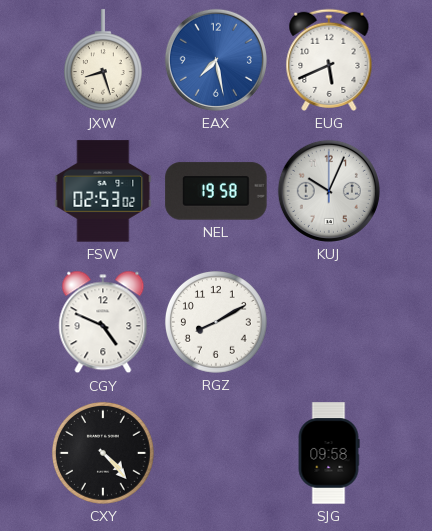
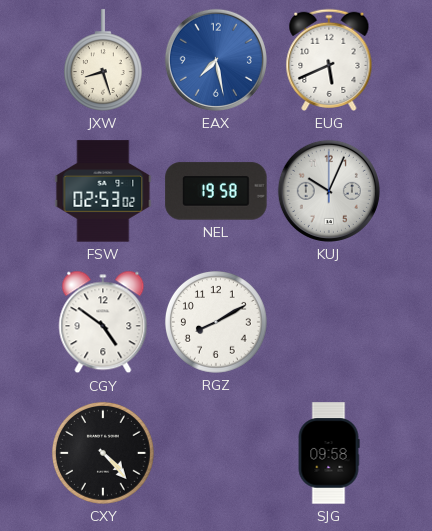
CGY: 4:49 -> 4:51
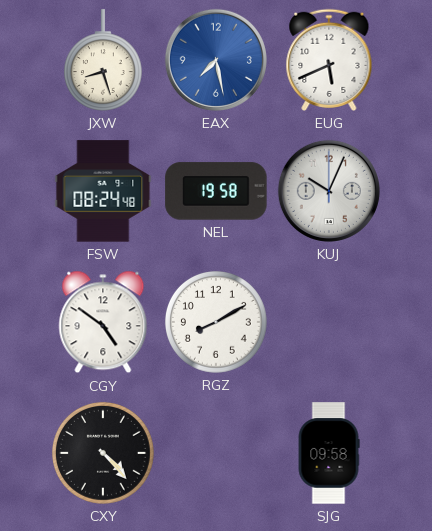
FSW: 02:53 -> 08:24
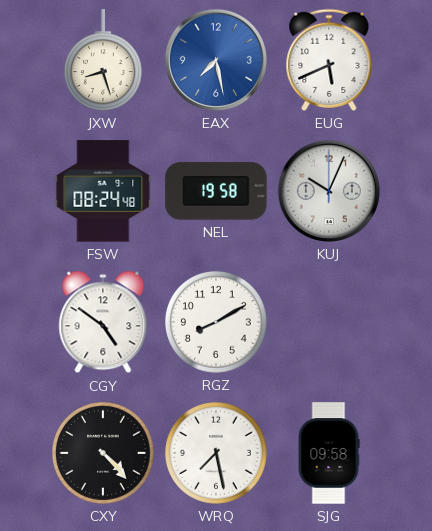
WRQ: none -> 7:28
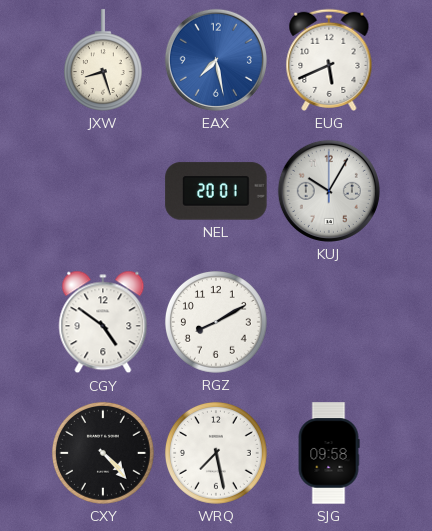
FSW: 08:24 -> none
NEL: 19:58 -> 20:01
KUJ: 10:04 -> 10:05
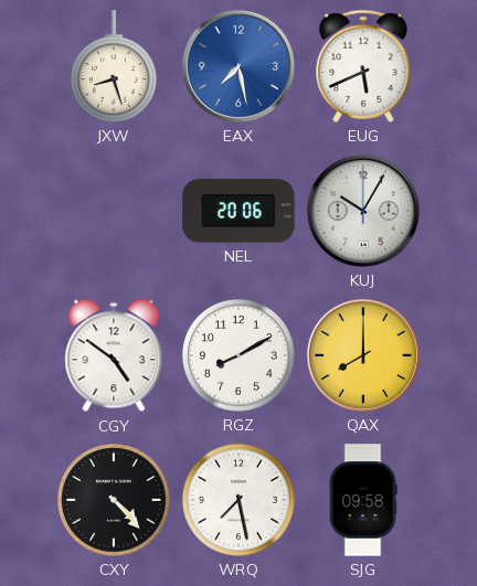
NEL: 20:01 -> 20:06
QAX: none -> 8:00
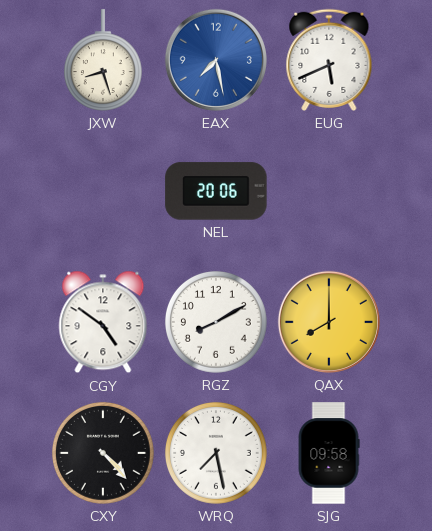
KUJ: 10:05 -> none
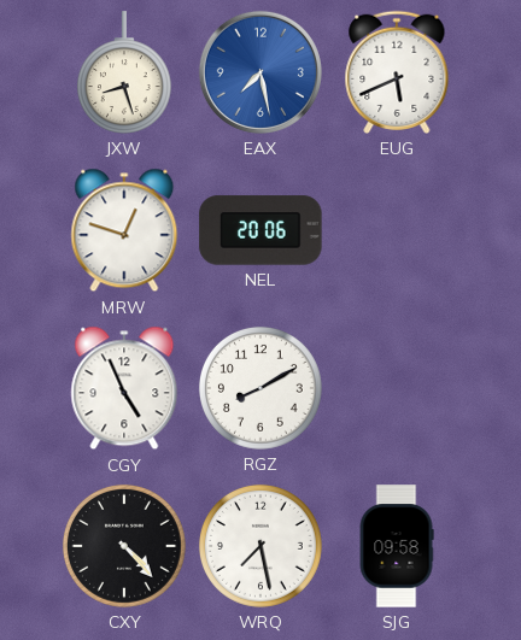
MRW: none -> 12:48
CGY: 4:51 -> 4:56
QAX: 8:00 -> none
